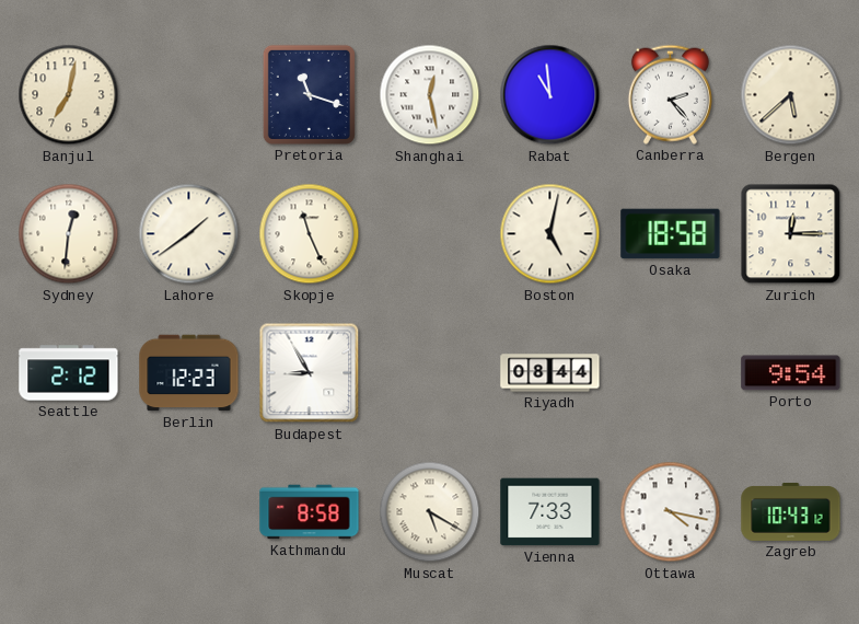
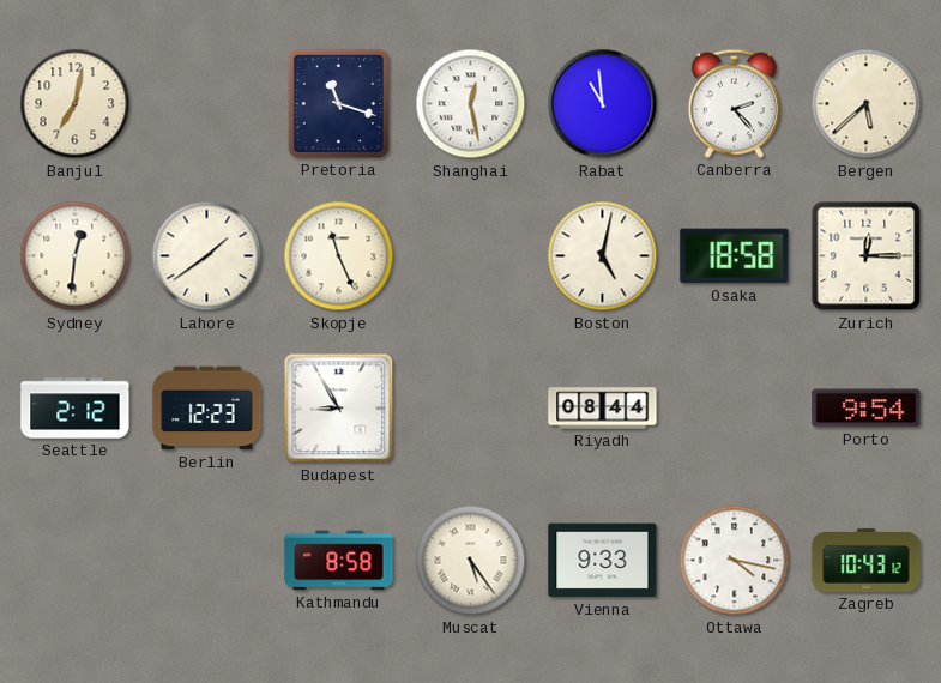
Muscat: 5:20 -> 5:24
Vienna: 7:33 -> 9:33
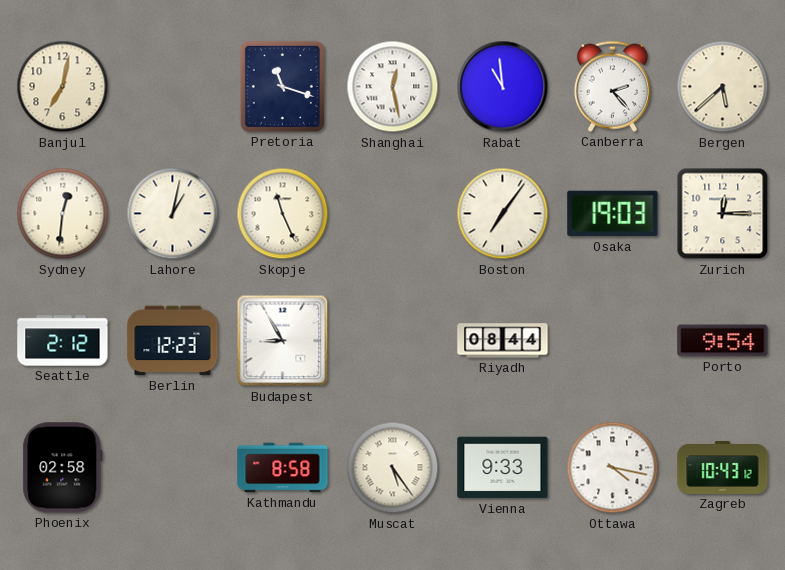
Lahore: 1:39 -> 1:02
Boston: 5:02 -> 7:06
Osaka: 18:58 -> 19:03
Phoenix: none -> 02:58
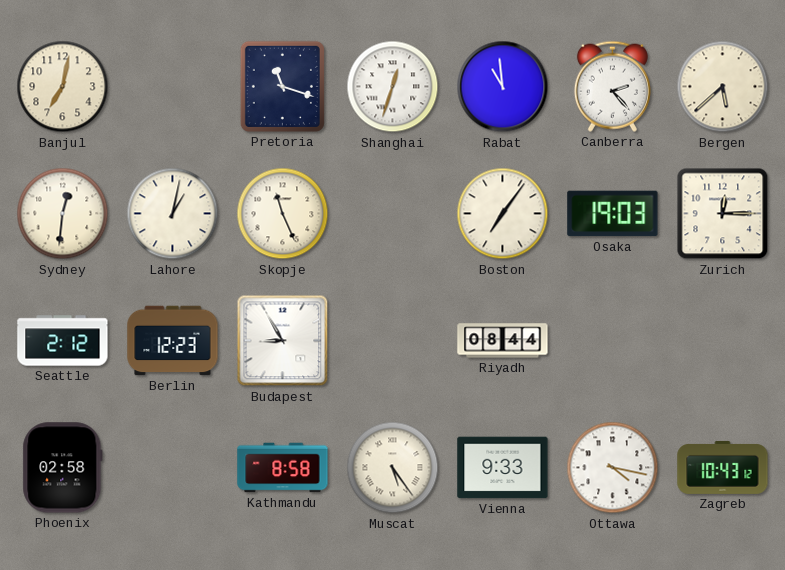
Shanghai: 12:28 -> 12:33
Porto: 9:54 -> none
